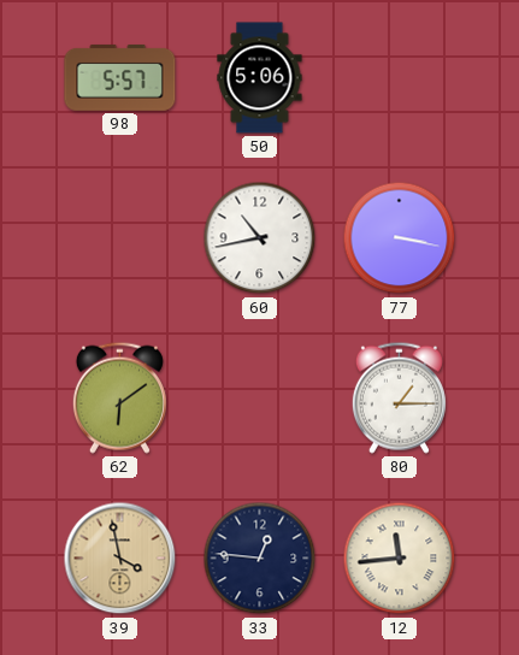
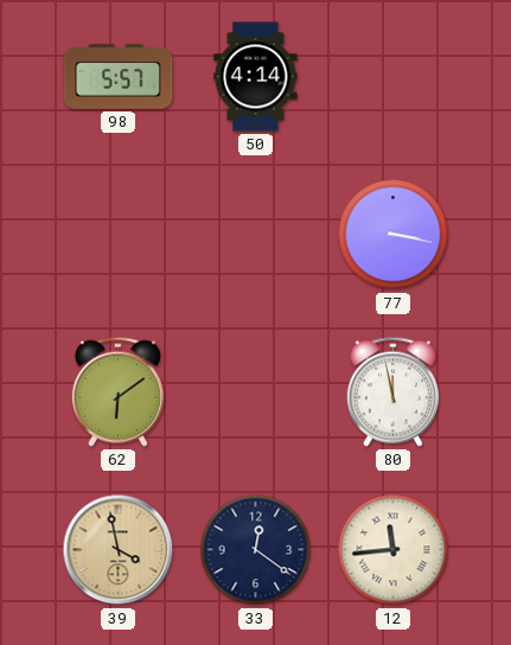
50: 5:06 -> 4:14
60: 10:43 -> none
80: 1:15 -> 11:58
33: 12:46 -> 12:21
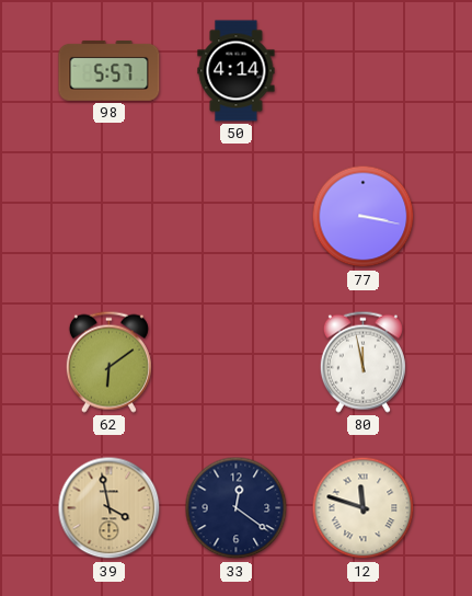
12: 11:44 -> 11:48
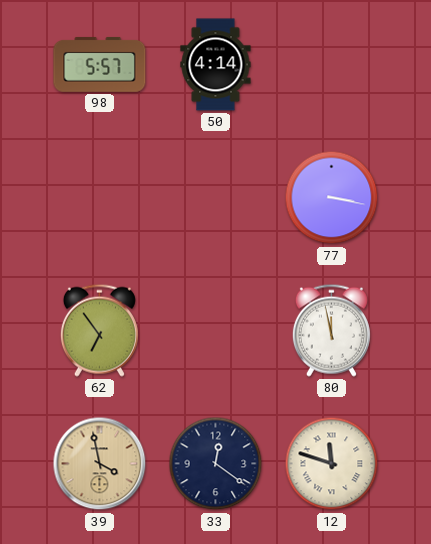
62: 6:09 -> 6:54
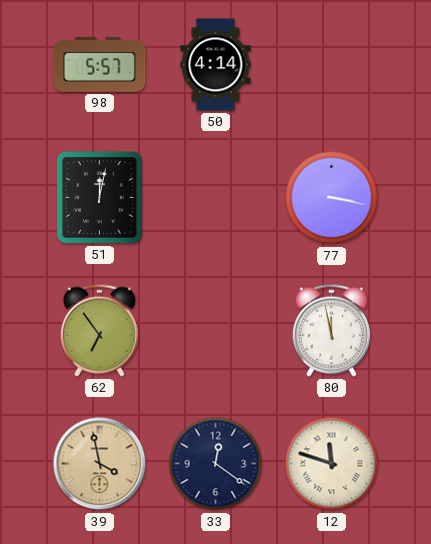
51: none -> 12:02
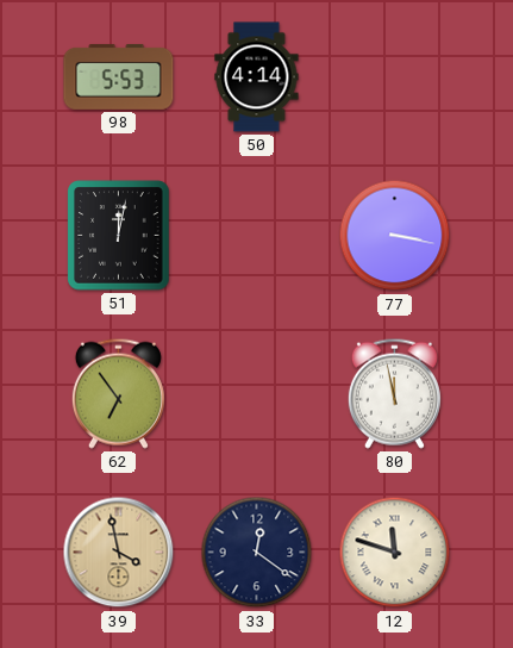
98: 5:57 -> 5:53
